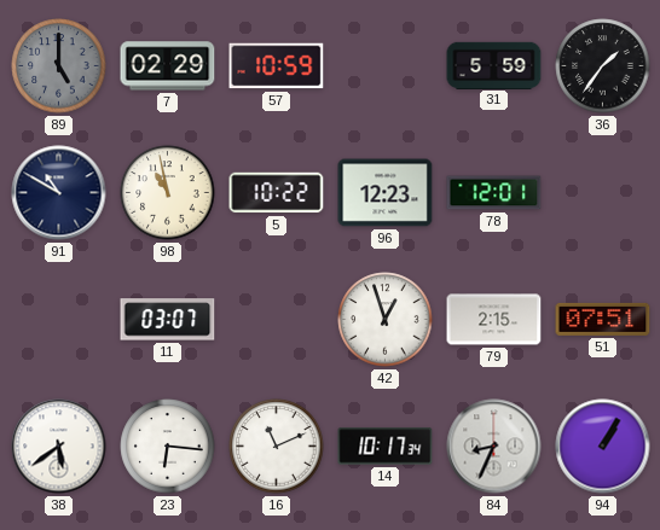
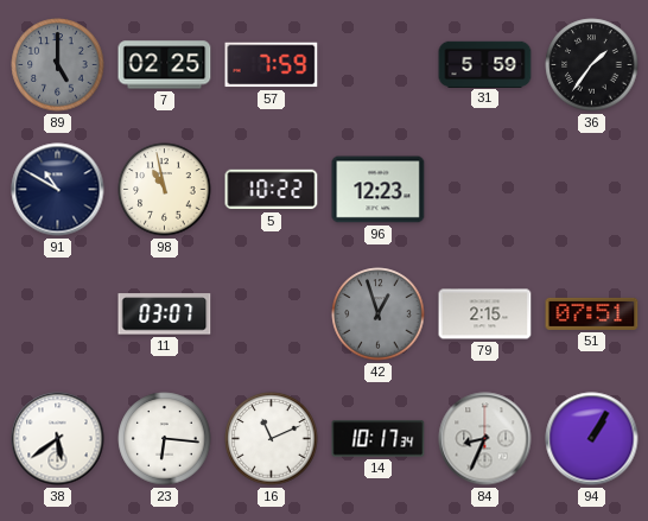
7: 02:29 -> 02:25
57: 10:59 -> 7:59
78: 12:01 -> none
42 dial: white -> grey
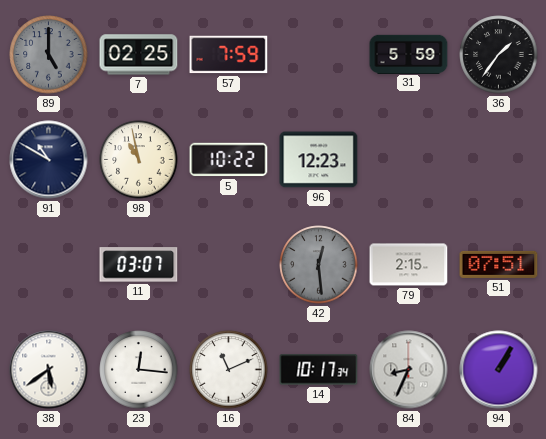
42: 12:57 -> 12:29
23: 6:16 -> 12:16
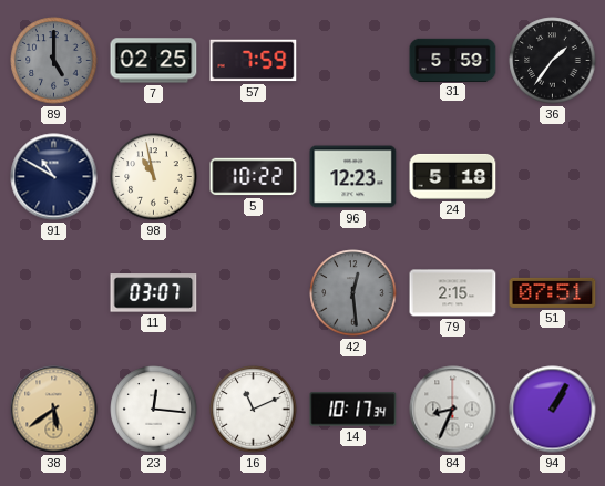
24: none -> 5:18
38 dial: white -> champagne
